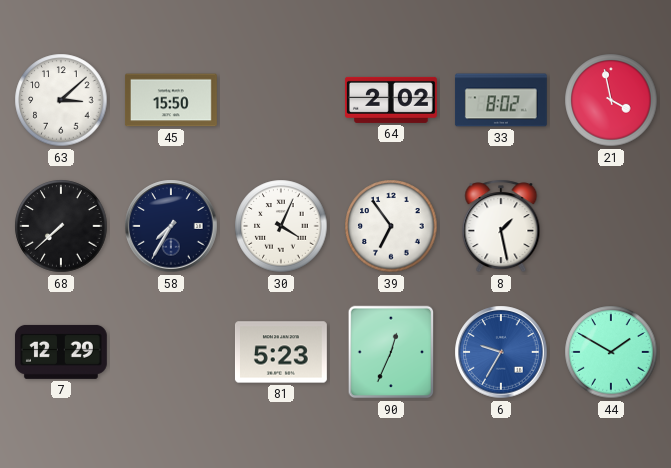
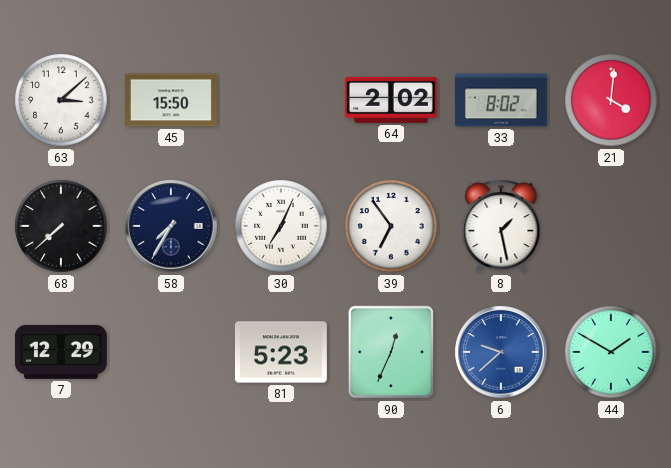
21: 3:58 -> 4:01
30: 4:04 -> 7:04
6: 9:35 -> 9:38
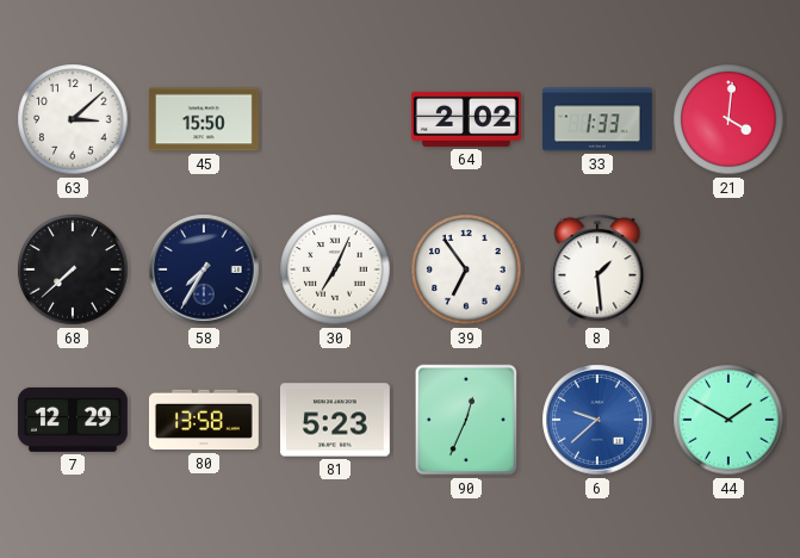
33: 8:02 -> 1:33
8: 1:28 -> 1:29
80: none -> 13:58
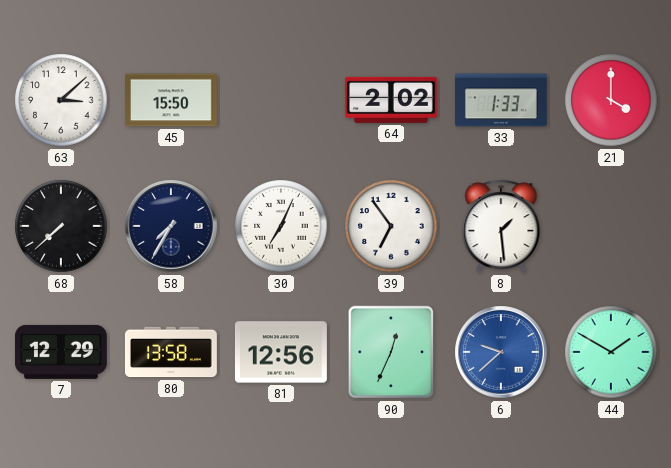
21: 4:01 -> 4:00
81: 5:23 -> 12:56
